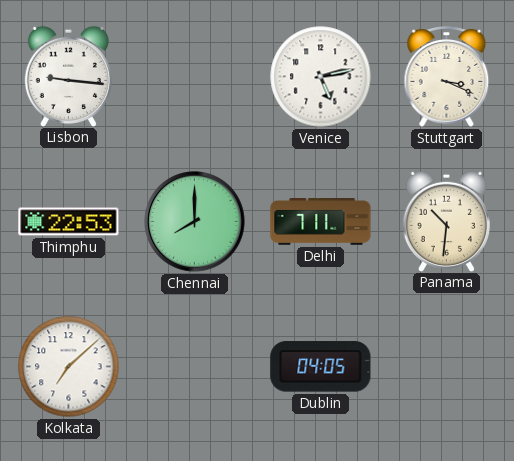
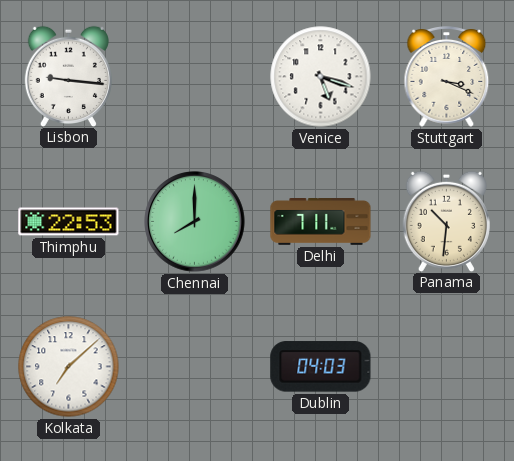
Venice: 5:13 -> 5:18
Dublin: 04:05 -> 04:03
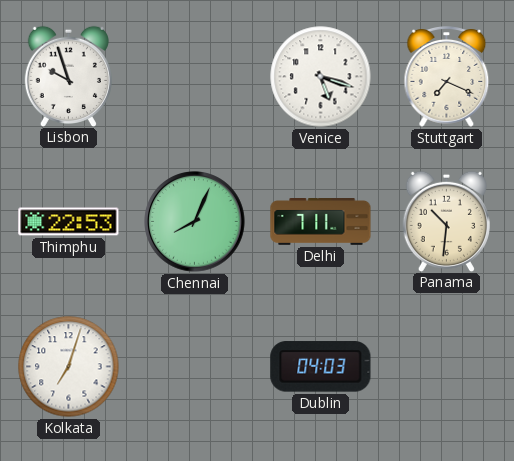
Lisbon: 9:16 -> 9:57
Stuttgart: 3:19 -> 7:19
Chennai: 8:00 -> 8:04
Kolkata: 7:08 -> 7:03
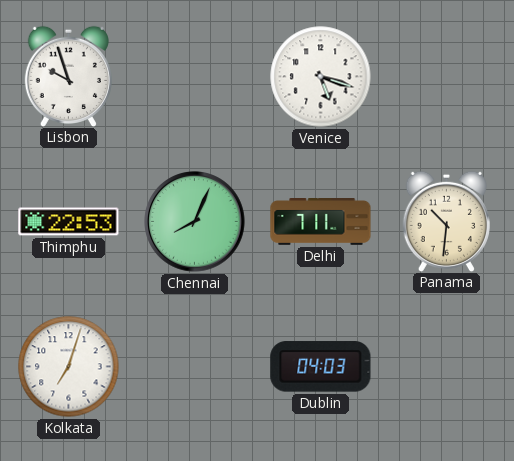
Stuttgart: 7:19 -> none
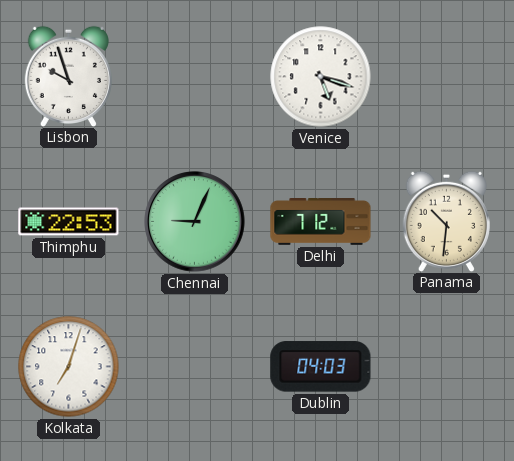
Chennai: 8:04 -> 9:04
Delhi: 7:11 -> 7:12
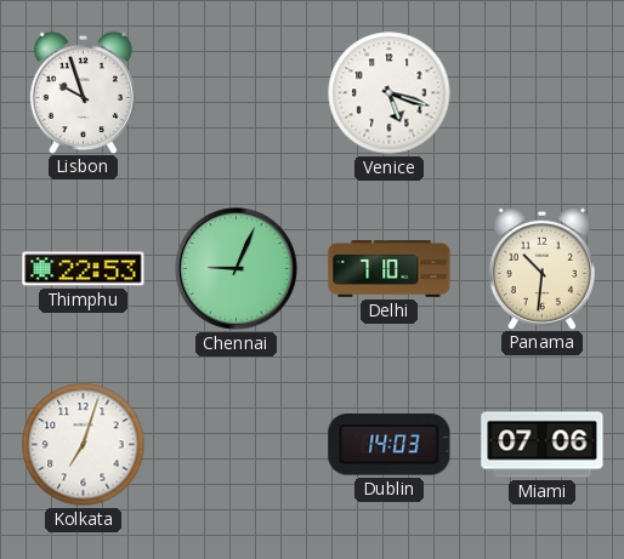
Delhi: 7:12 -> 7:10
Dublin: 04:03 -> 14:03
Miami: none -> 07:06
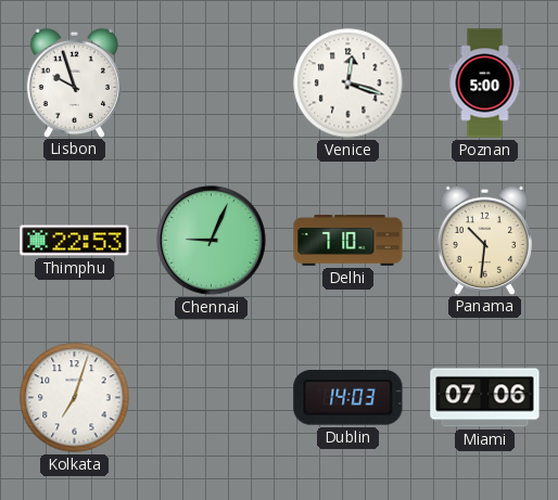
Venice: 5:18 -> 12:18
Poznan: none -> 5:00
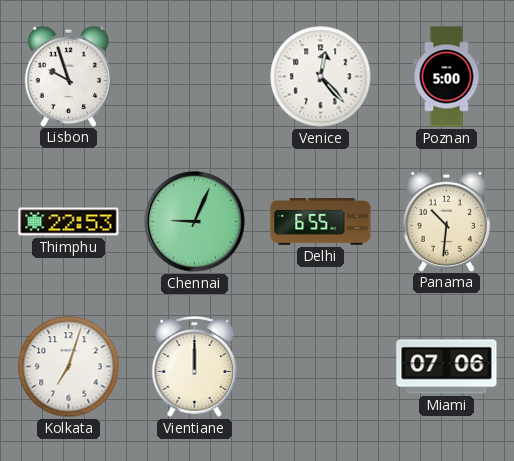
Venice: 12:18 -> 12:23
Delhi: 7:10 -> 6:55
Vientiane: none -> 12:00
Dublin: 14:03 -> none
